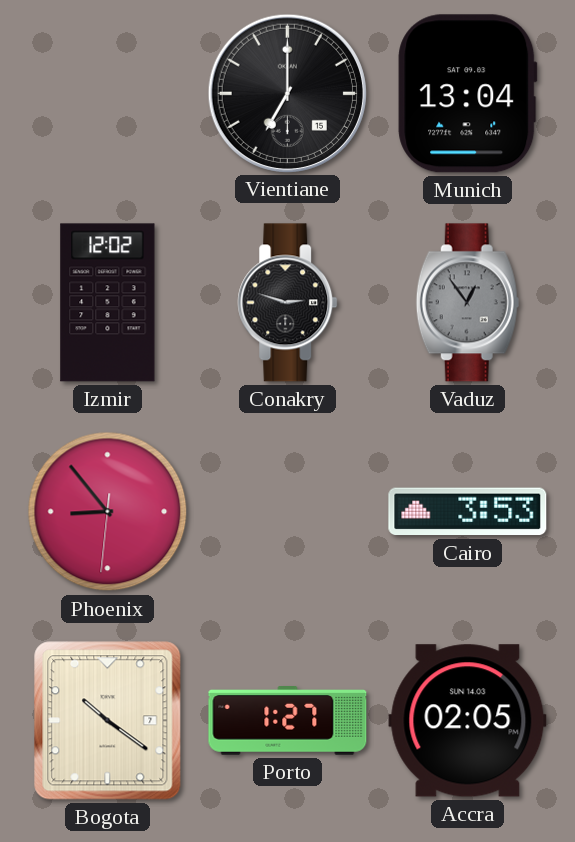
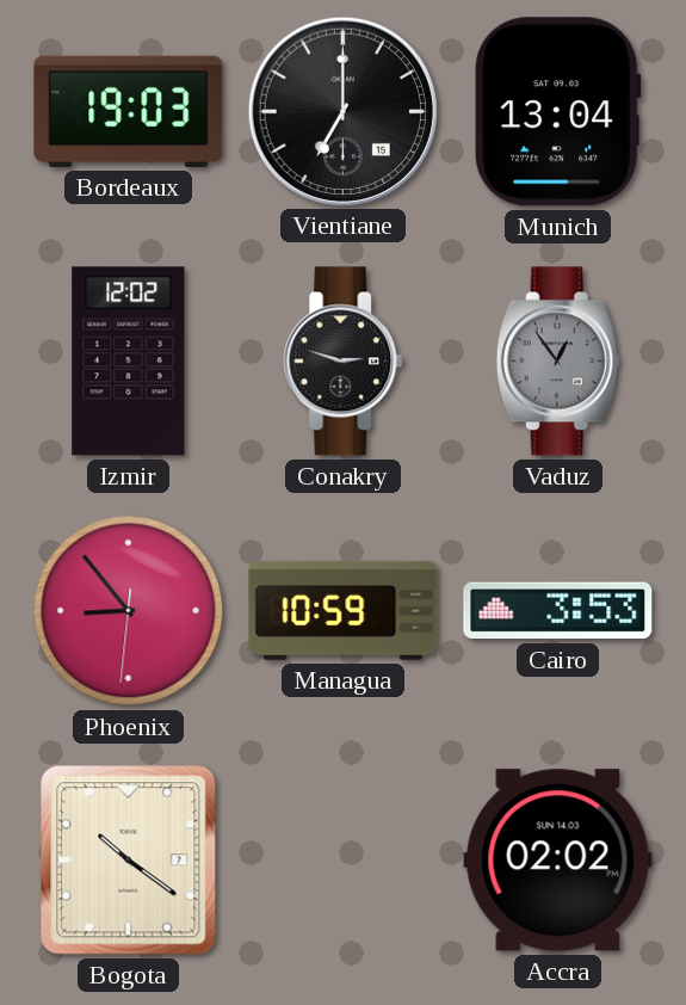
Bordeaux: none -> 19:03
Managua: none -> 10:59
Porto: 1:27 -> none
Accra: 02:05 -> 02:02
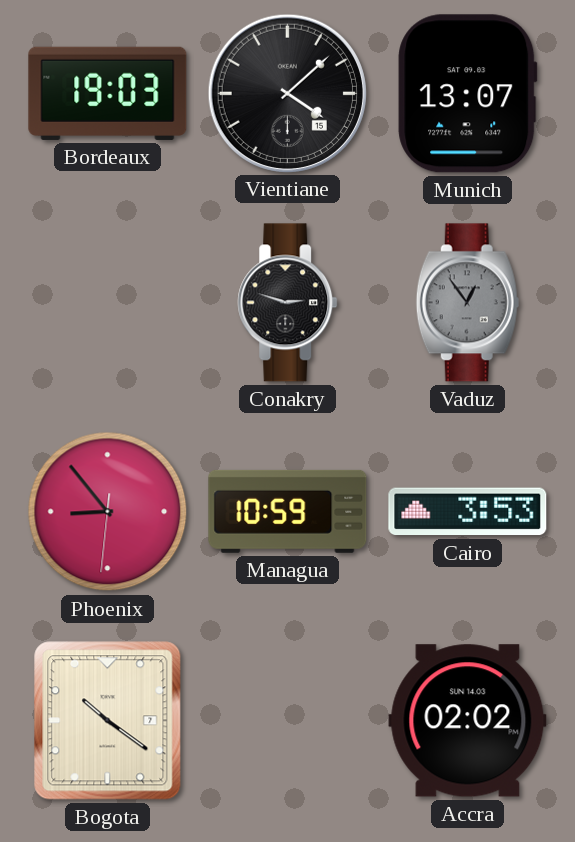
Vientiane: 7:00 -> 4:08
Munich: 13:04 -> 13:07
Izmir: 12:02 -> none
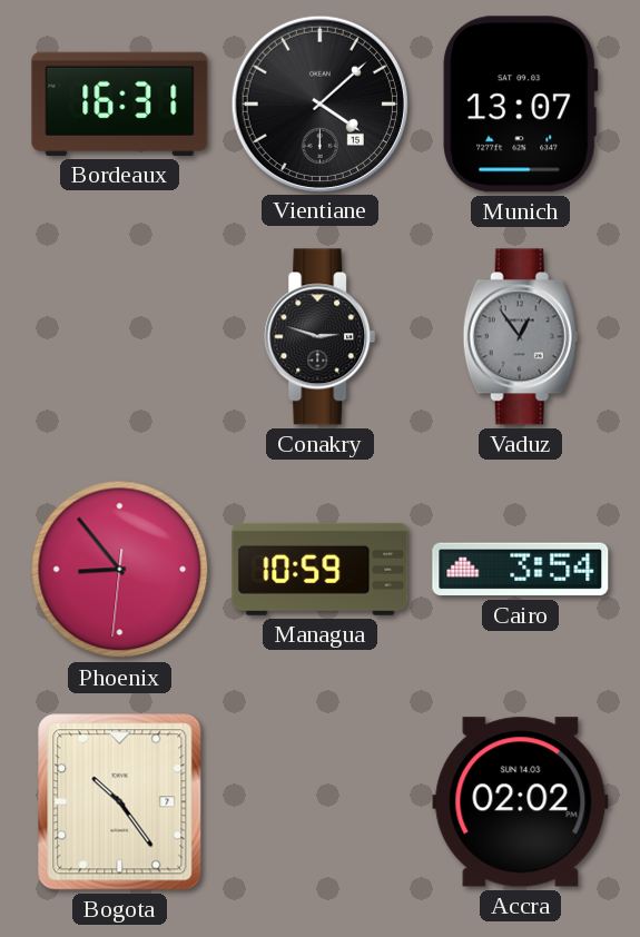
Bordeaux: 19:03 -> 16:31
Cairo: 3:53 -> 3:54
Bogota: 10:21 -> 10:24
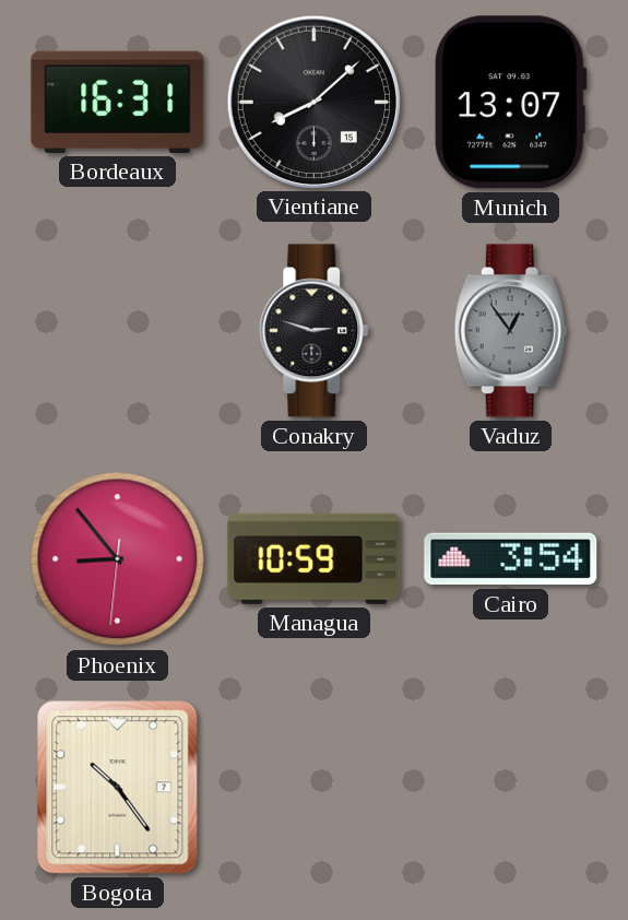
Vientiane: 4:08 -> 8:08
Accra: 02:02 -> none
